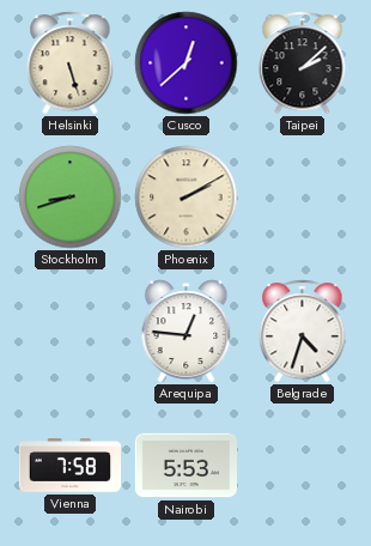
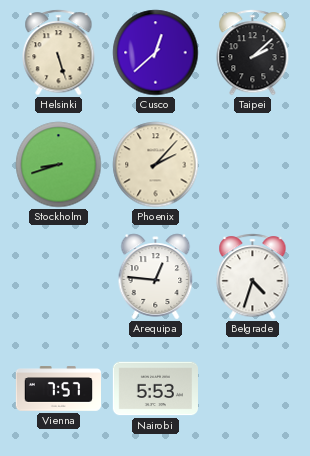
Phoenix: 2:10 -> 2:07
Vienna: 7:58 -> 7:57
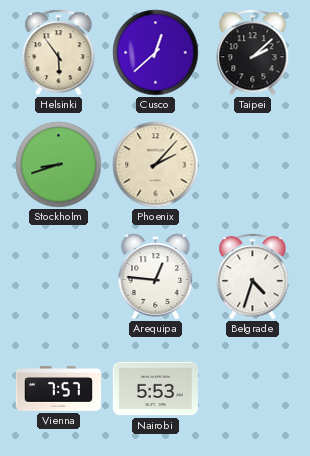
Helsinki: 5:27 -> 5:54
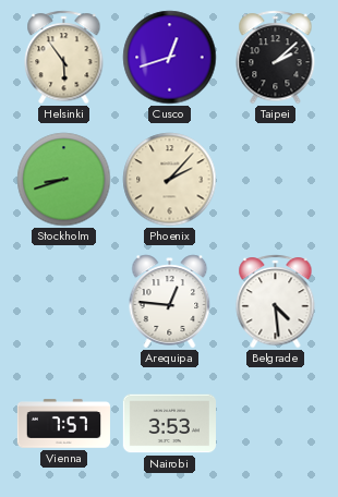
Cusco: 12:38 -> 12:42
Belgrade: 4:33 -> 4:29
Nairobi: 5:53 -> 3:53
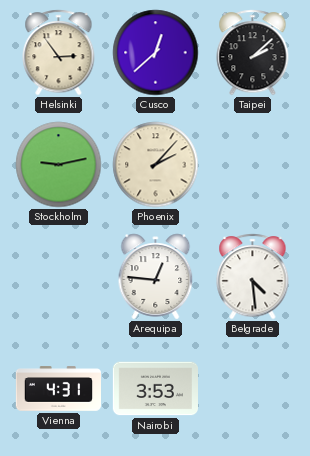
Helsinki: 5:54 -> 2:54
Cusco: 12:42 -> 12:38
Stockholm: 8:42 -> 9:13
Vienna: 7:57 -> 4:31
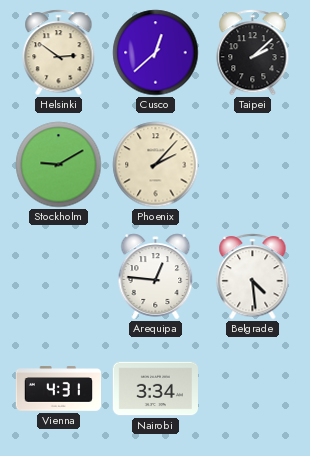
Helsinki: 2:54 -> 2:51
Stockholm: 9:13 -> 9:10
Nairobi: 3:53 -> 3:34
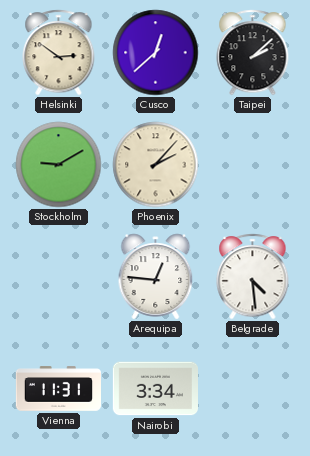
Vienna: 4:31 -> 11:31
